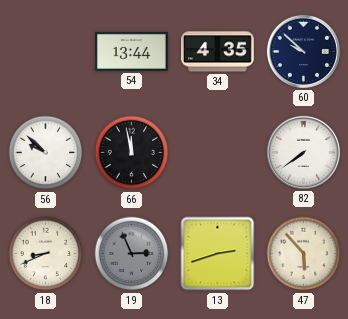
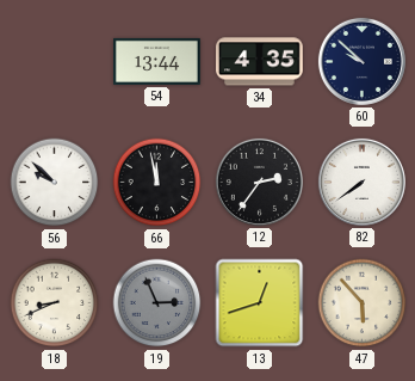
12: none -> 2:36
13: 2:42 -> 12:42
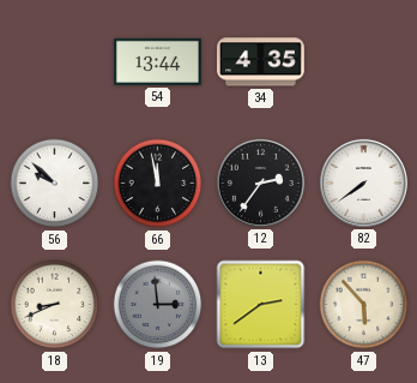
60: 9:52 -> none
19: 2:56 -> 2:59
13: 12:42 -> 2:39
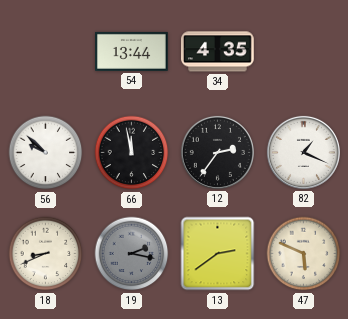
82: 7:39 -> 1:19
19: 2:59 -> 2:17
47: 5:53 -> 5:49
